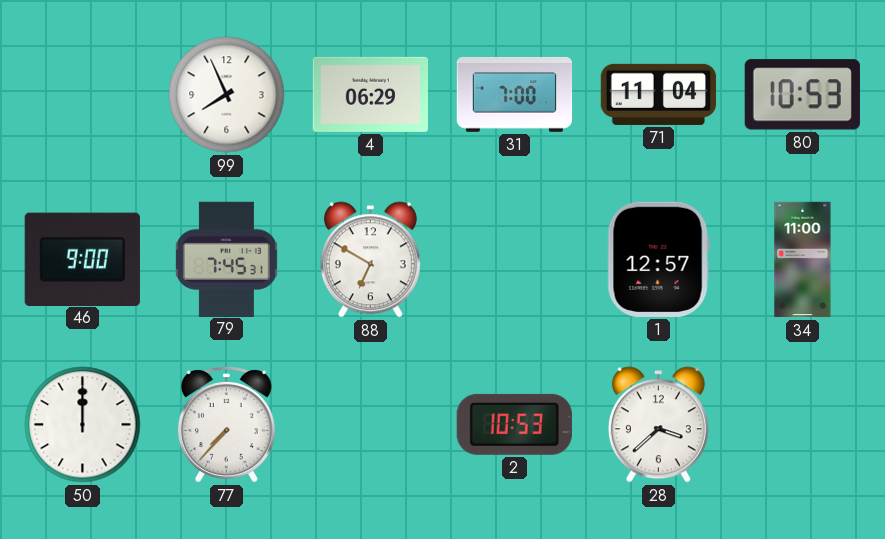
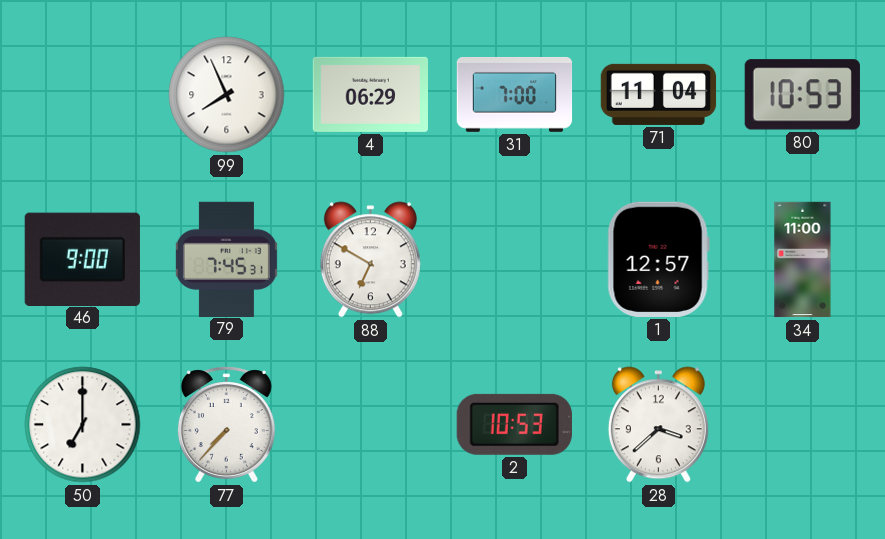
50: 12:00 -> 7:00
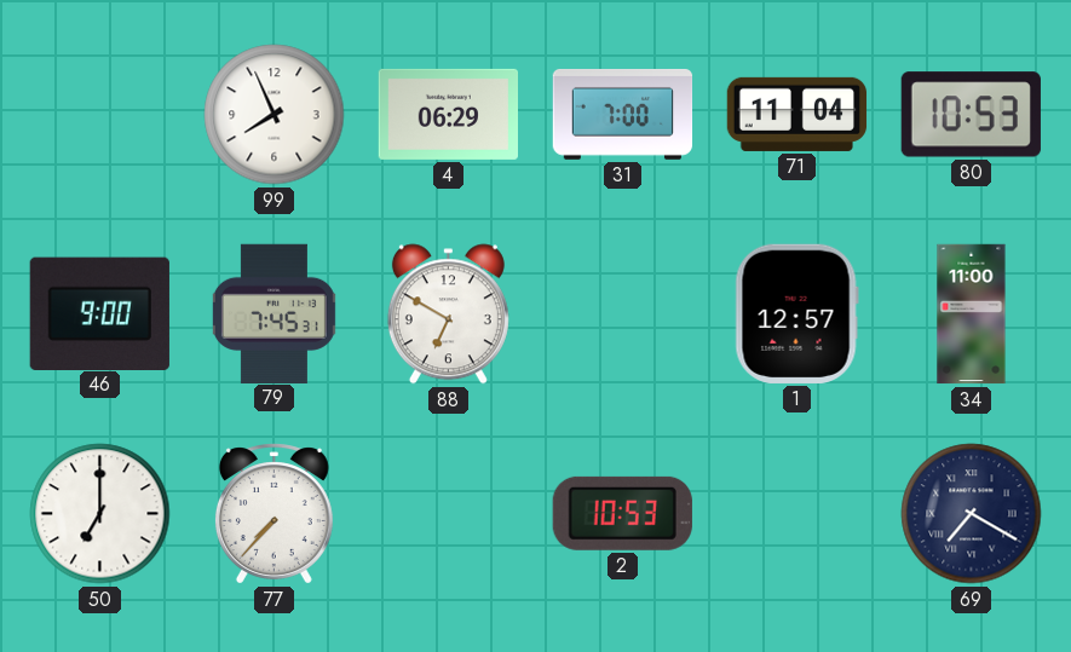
28: 3:38 -> none
69: none -> 7:20
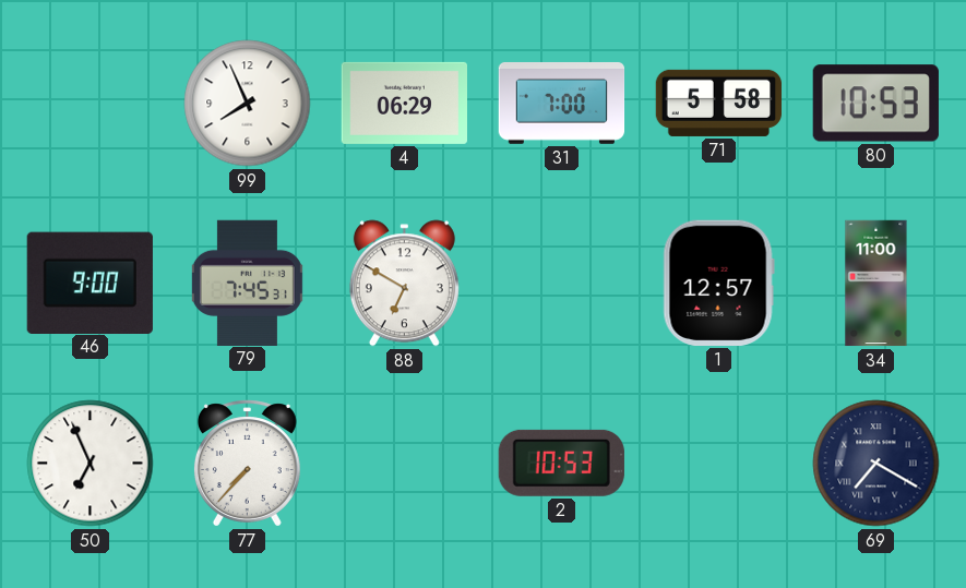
71: 11:04 -> 5:58
50: 7:00 -> 6:56
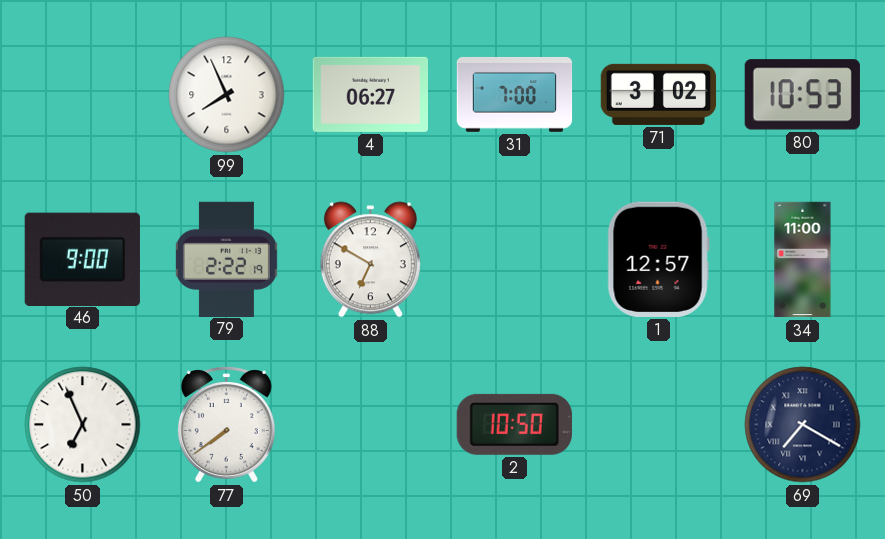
4: 06:29 -> 06:27
71: 5:58 -> 3:02
79: 7:45 -> 2:22
77: 7:37 -> 7:39
2: 10:53 -> 10:50
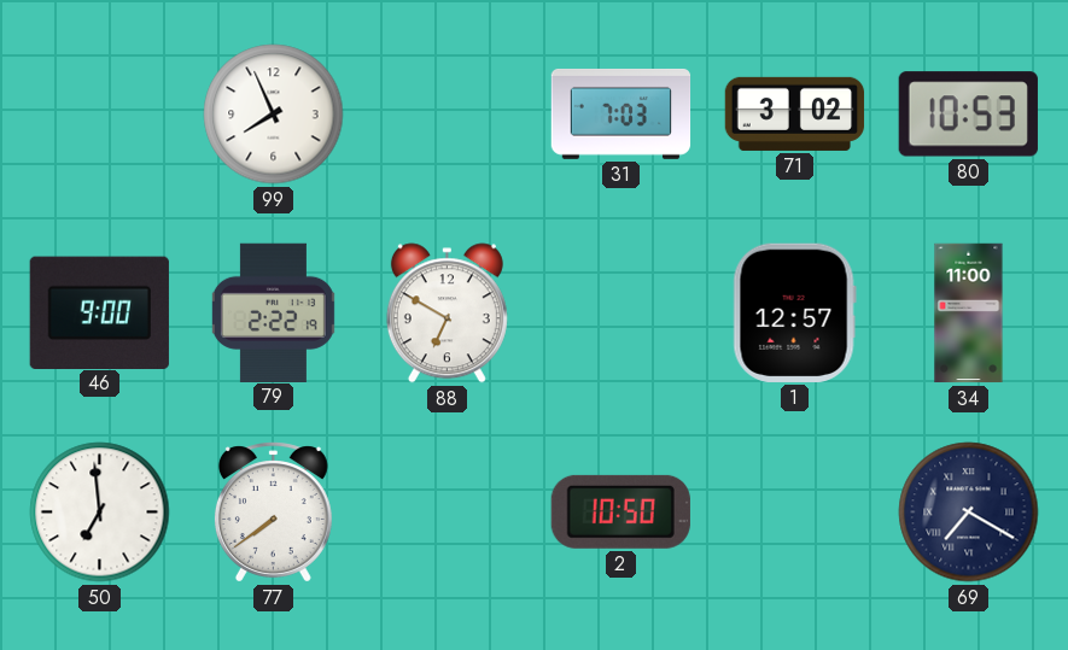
4: 06:27 -> none
31: 7:00 -> 7:03
50: 6:56 -> 6:59
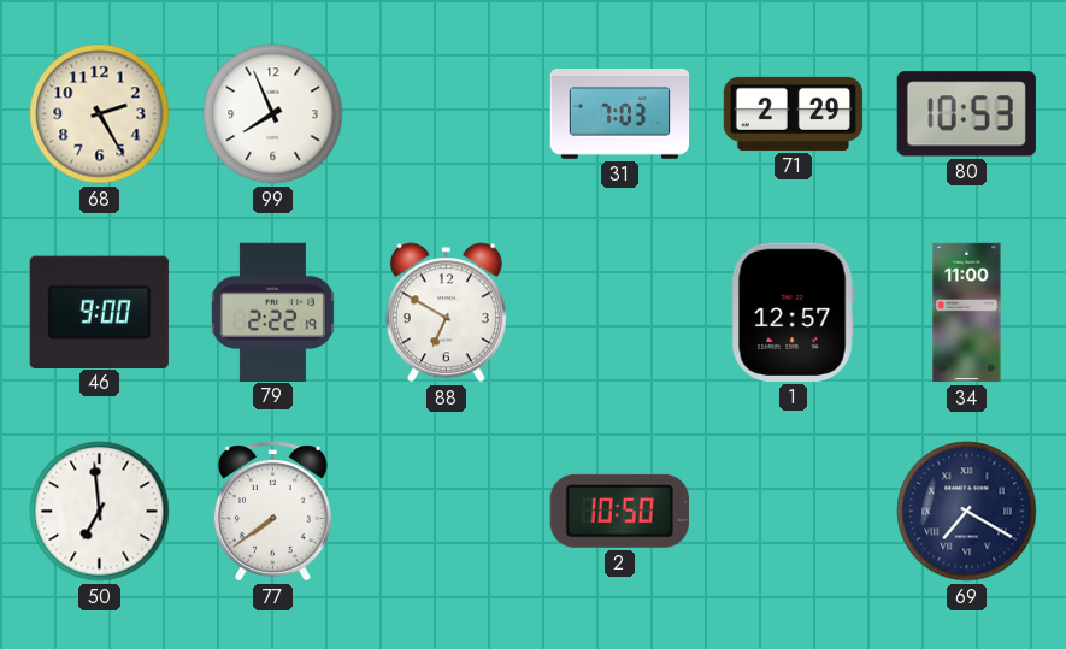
68: none -> 2:25
71: 3:02 -> 2:29
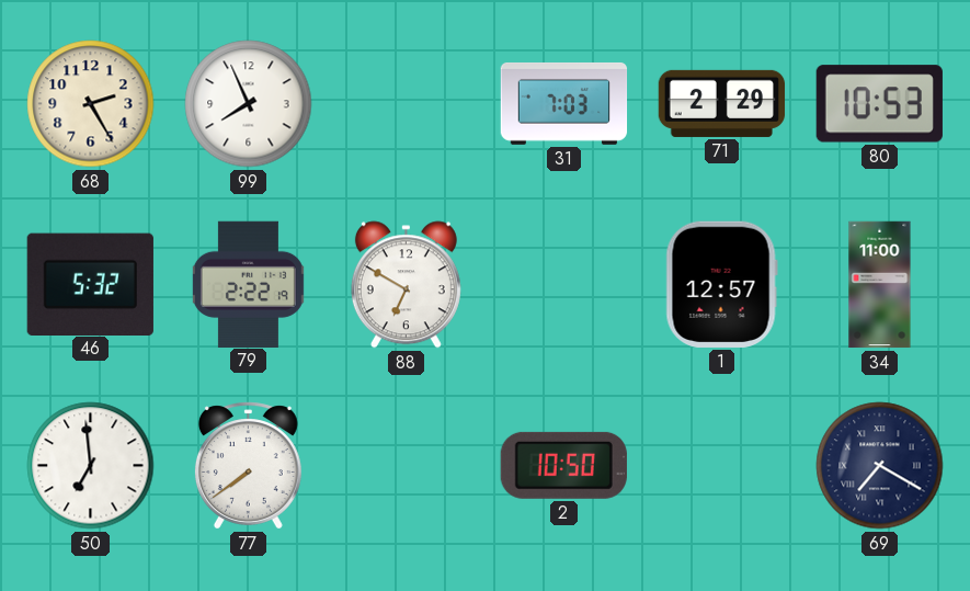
46: 9:00 -> 5:32
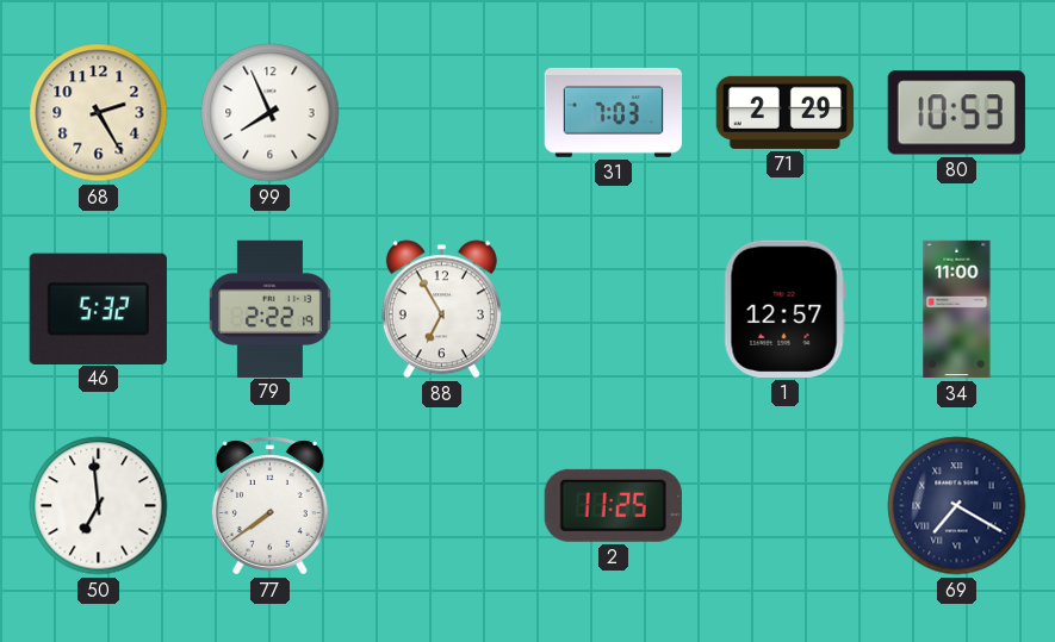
88: 6:50 -> 6:55
2: 10:50 -> 11:25
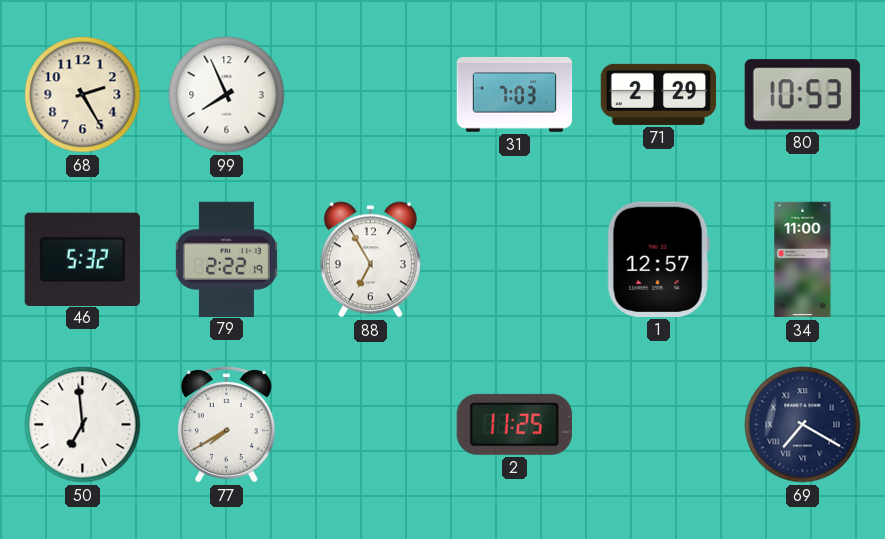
77: 7:39 -> 7:40
